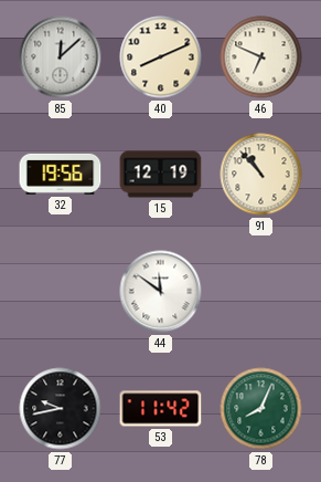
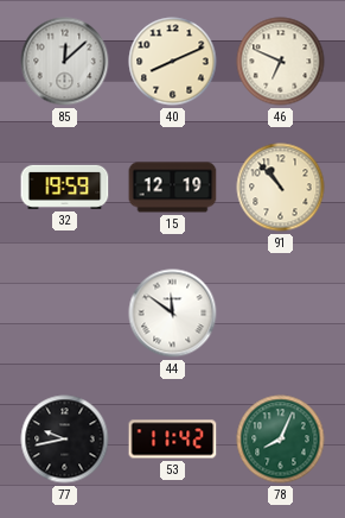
32: 19:56 -> 19:59
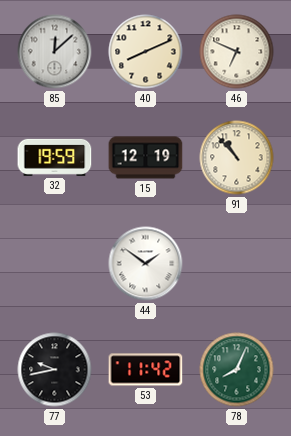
44: 11:51 -> 1:51
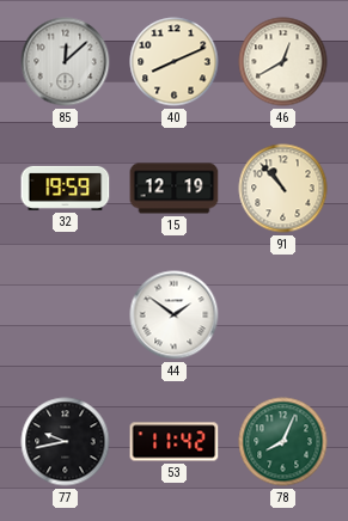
46: 6:49 -> 12:40
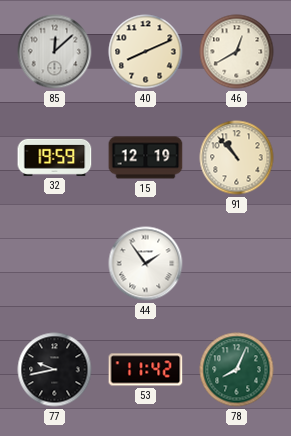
44: 1:51 -> 1:54
